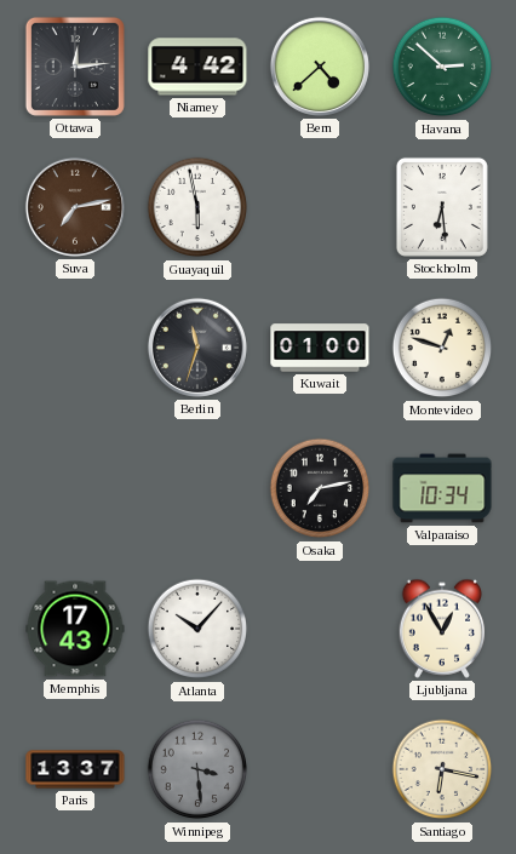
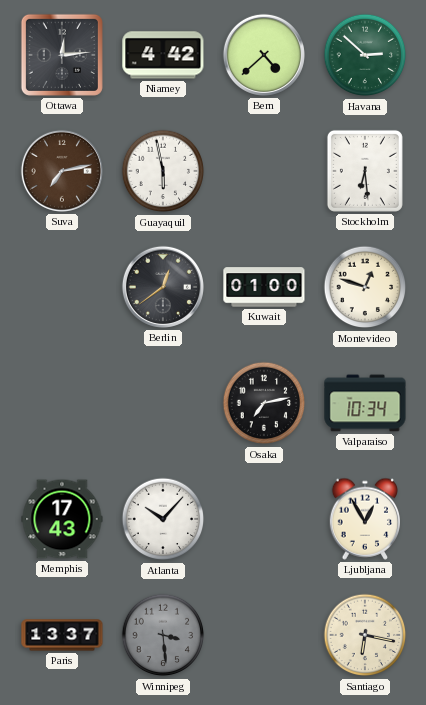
Berlin: 11:33 -> 12:39
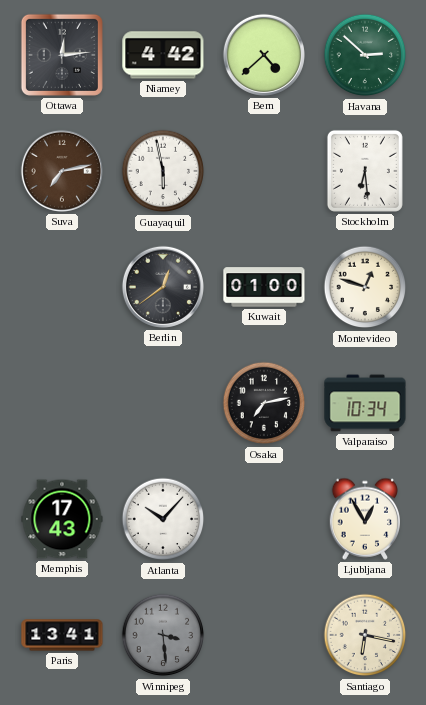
Paris: 13:37 -> 13:41
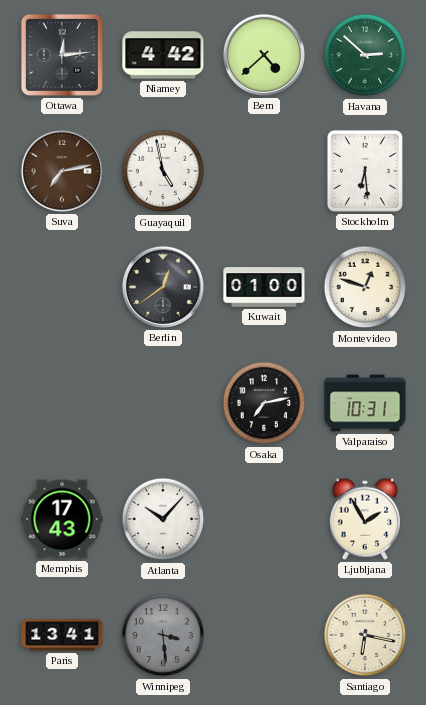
Guayaquil: 5:58 -> 4:58
Valparaiso: 10:34 -> 10:31
Ljubljana: 12:55 -> 1:55
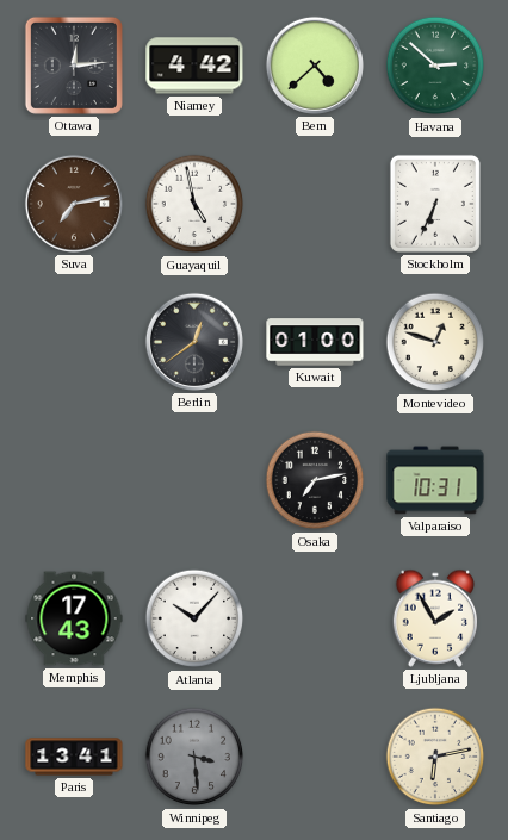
Stockholm: 6:29 -> 6:34
Santiago: 6:17 -> 6:13
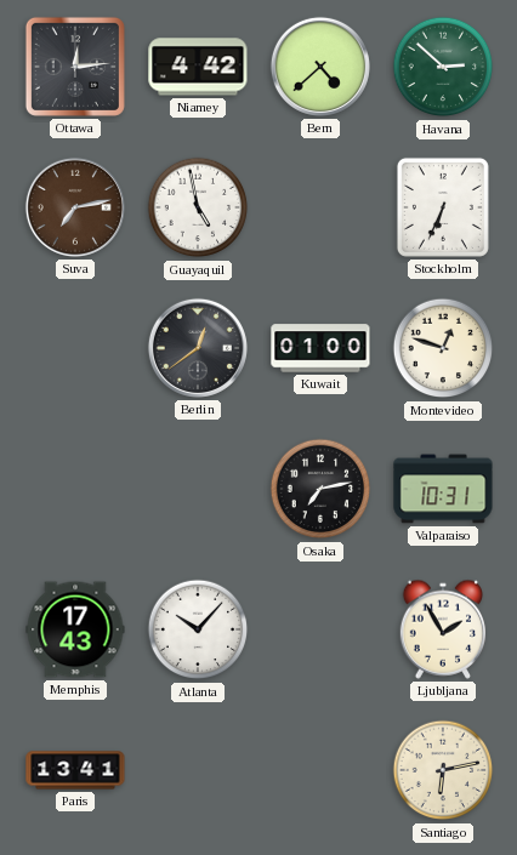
Winnipeg: 3:29 -> none
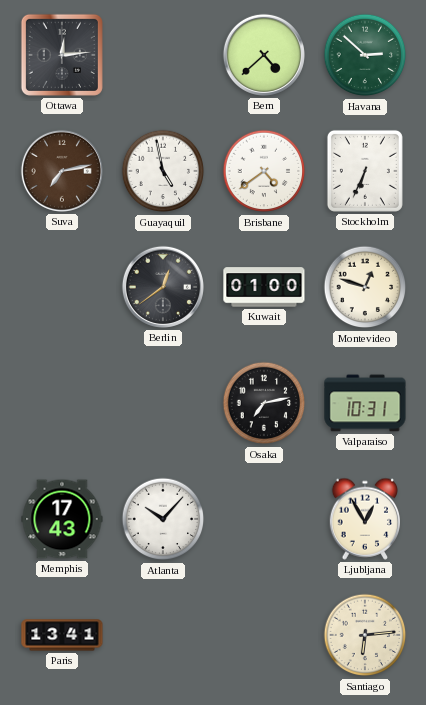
Niamey: 4:42 -> none
Brisbane: none -> 4:39
Ljubljana: 1:55 -> 12:55
Santiago: 6:13 -> 6:14
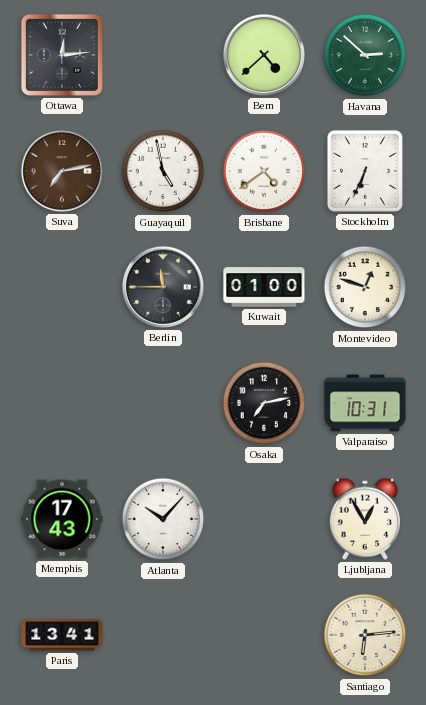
Berlin: 12:39 -> 11:45
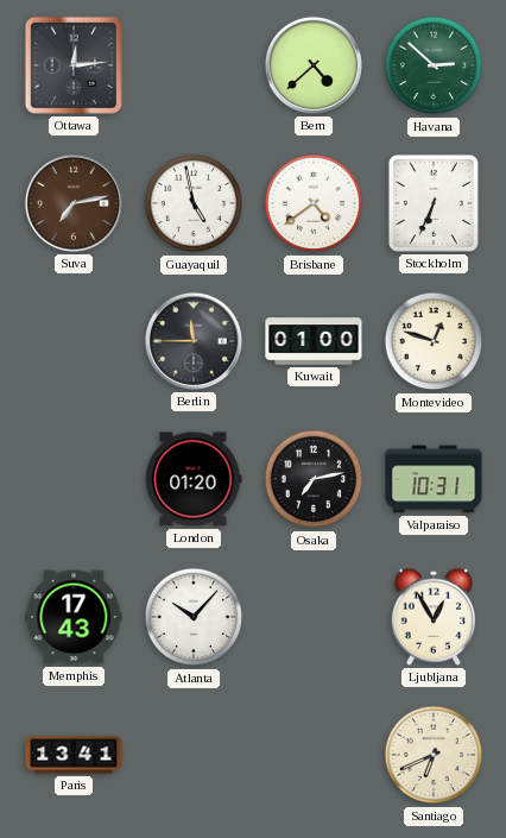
London: none -> 01:20
Santiago: 6:14 -> 6:41
